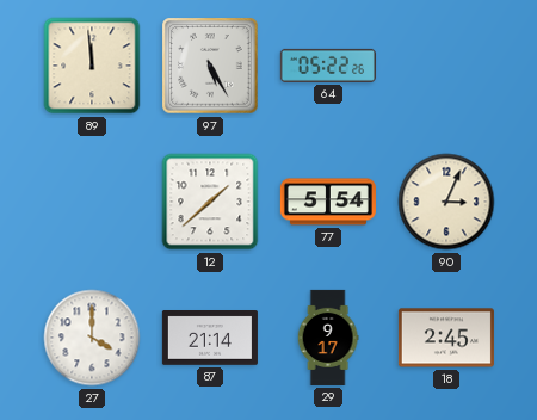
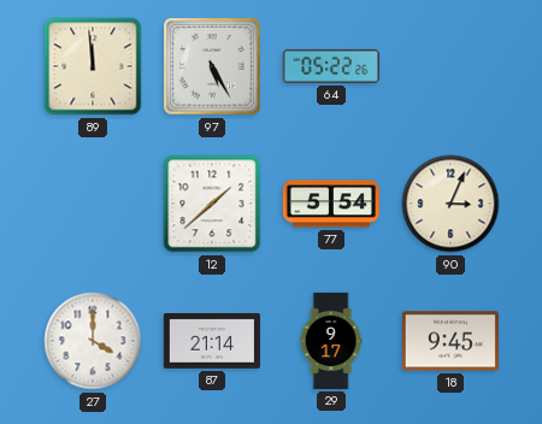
18: 2:45 -> 9:45
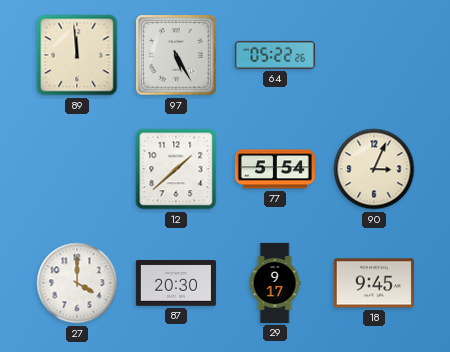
87: 21:14 -> 20:30
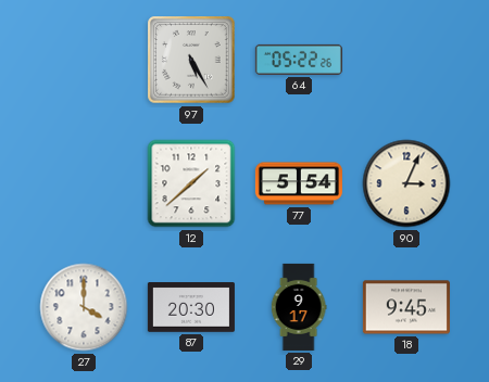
89: 11:59 -> none
